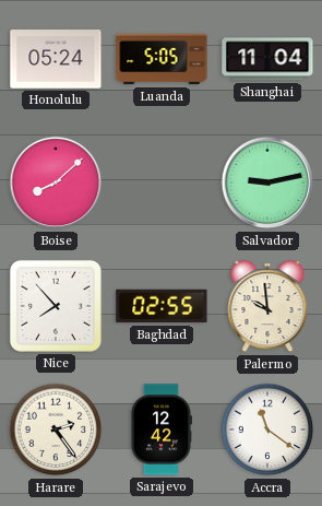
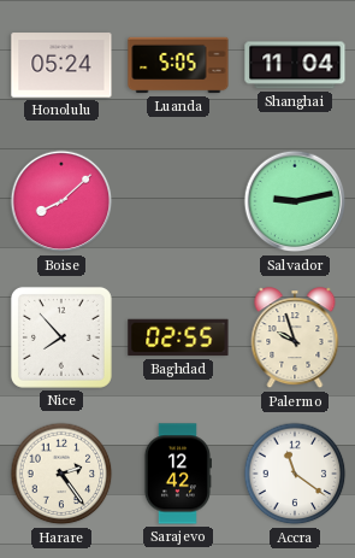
Palermo: 9:59 -> 9:57
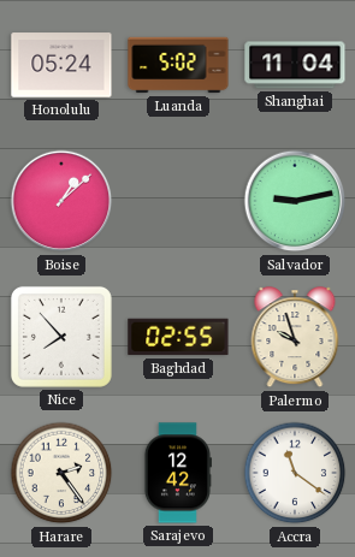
Luanda: 5:05 -> 5:02
Boise: 8:08 -> 1:08
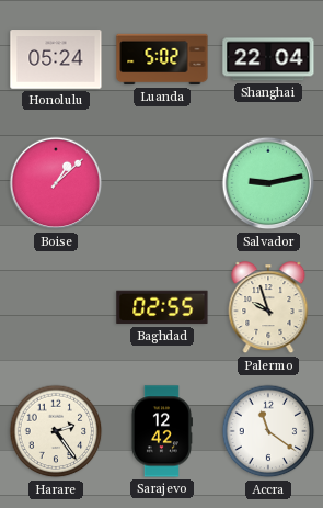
Shanghai: 11:04 -> 22:04
Nice: 7:53 -> none
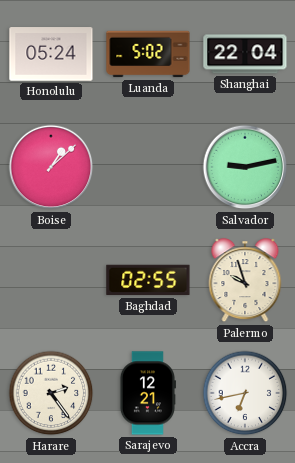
Sarajevo: 12:42 -> 12:21
Accra: 11:21 -> 6:43
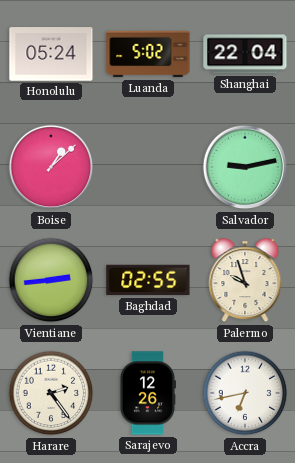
Vientiane: none -> 2:44
Sarajevo: 12:21 -> 12:26
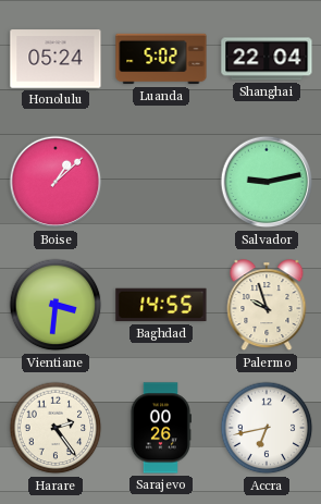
Vientiane: 2:44 -> 3:31
Baghdad: 02:55 -> 14:55
Sarajevo: 12:26 -> 00:26
